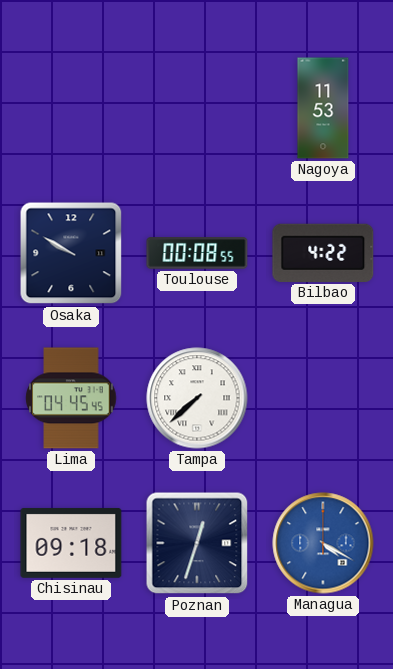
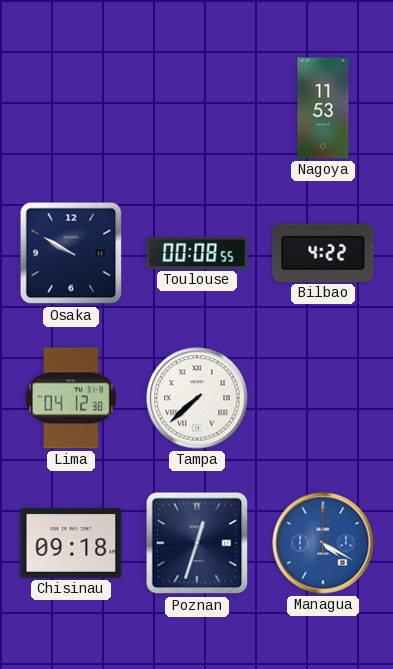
Lima: 04:45 -> 04:12
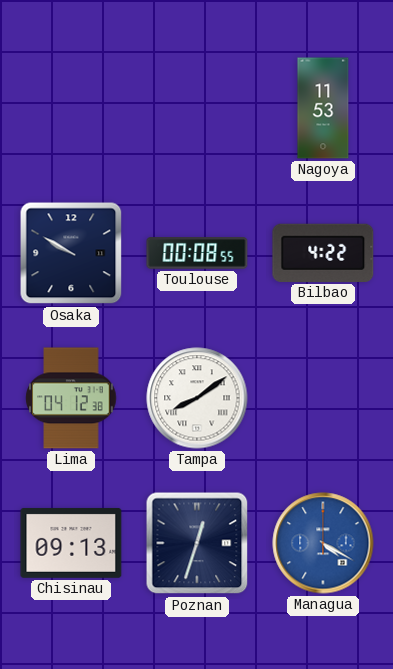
Tampa: 7:38 -> 8:09
Chisinau: 09:18 -> 09:13
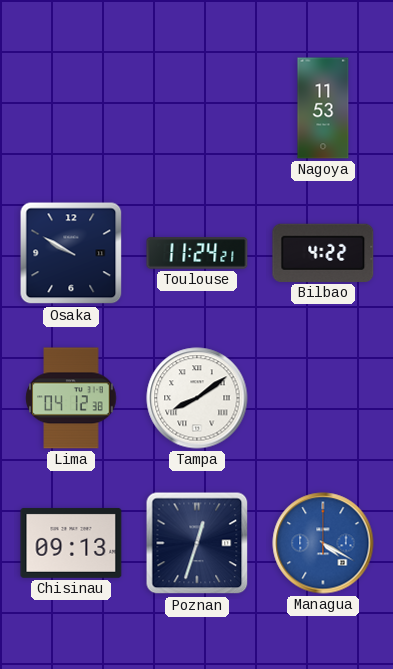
Toulouse: 00:08 -> 11:24
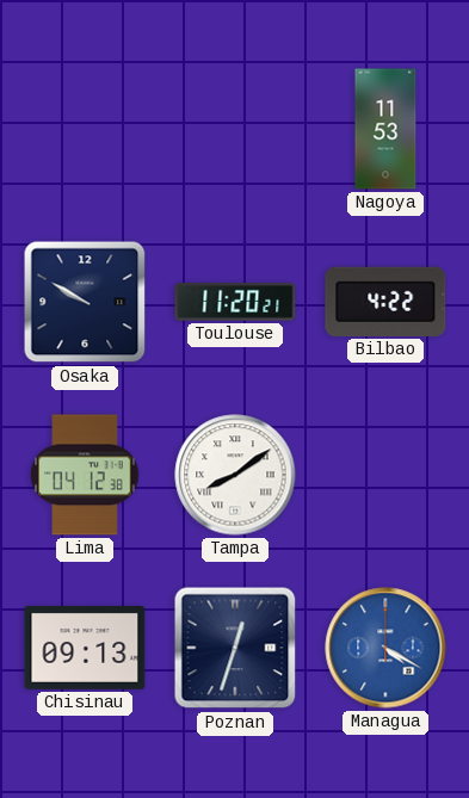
Toulouse: 11:24 -> 11:20
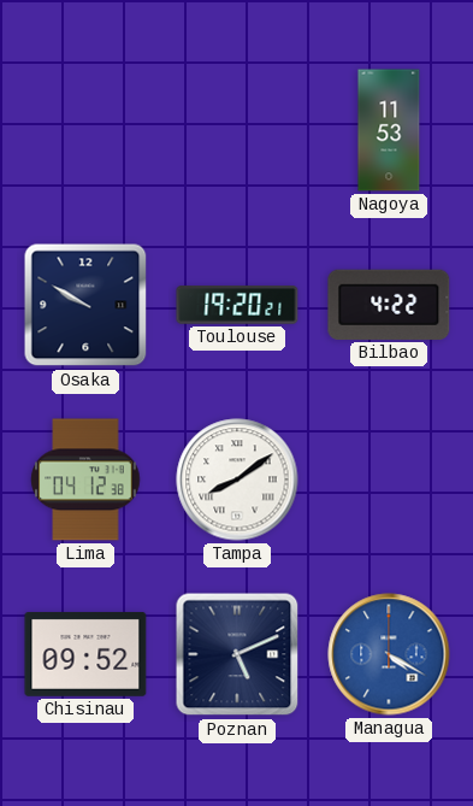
Toulouse: 11:20 -> 19:20
Chisinau: 09:13 -> 09:52
Poznan: 12:33 -> 5:11
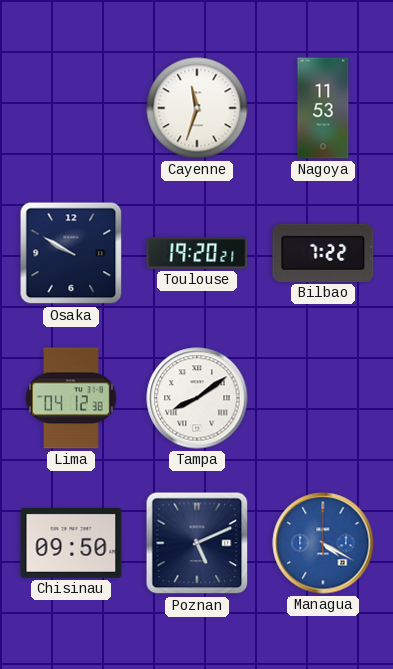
Cayenne: none -> 11:33
Bilbao: 4:22 -> 7:22
Chisinau: 09:52 -> 09:50
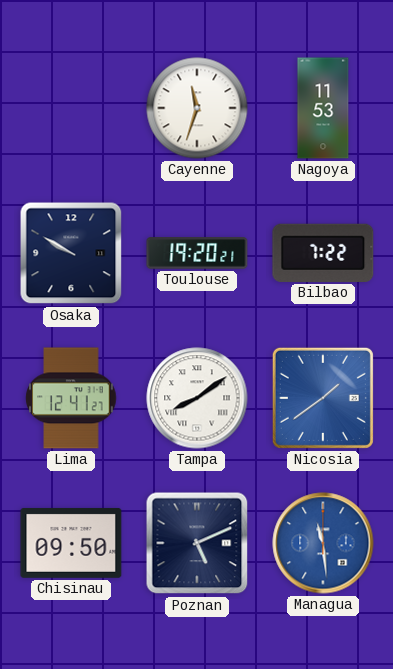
Lima: 04:12 -> 12:41
Nicosia: none -> 1:39
Managua: 4:20 -> 11:29
